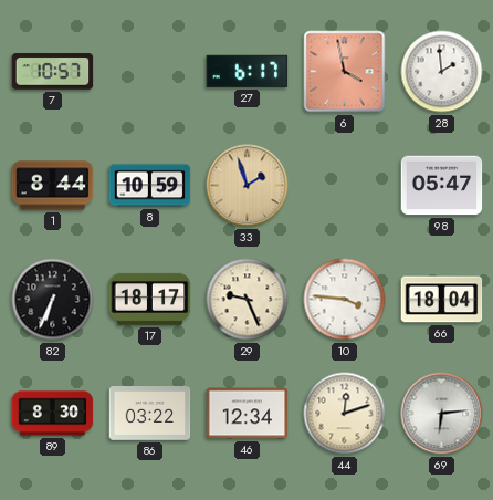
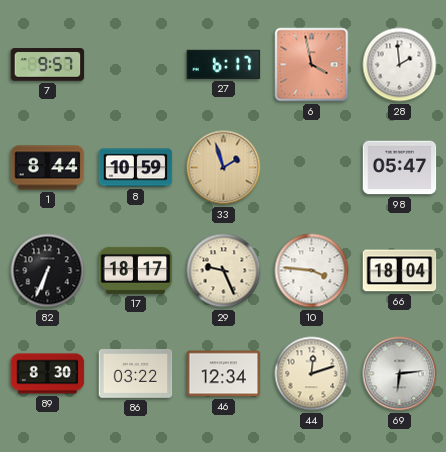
7: 10:57 -> 9:57
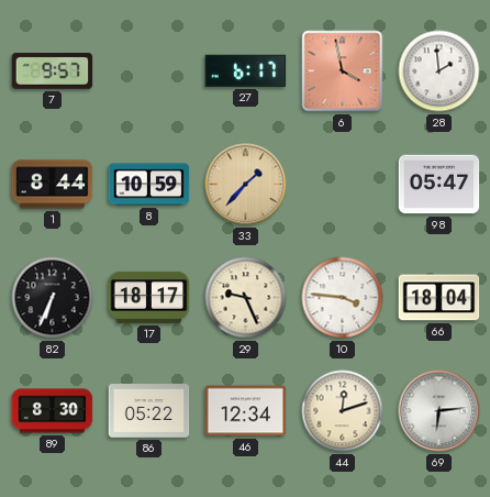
33: 1:57 -> 1:37
86: 03:22 -> 05:22
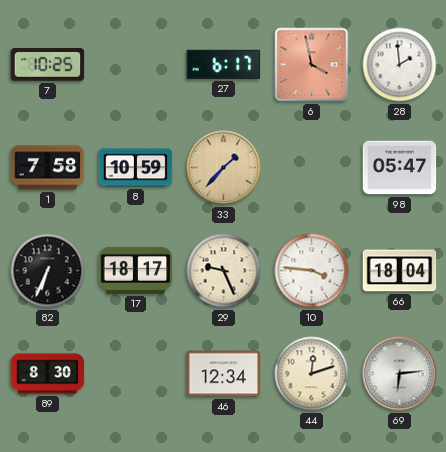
7: 9:57 -> 10:25
1: 8:44 -> 7:58
86: 05:22 -> none
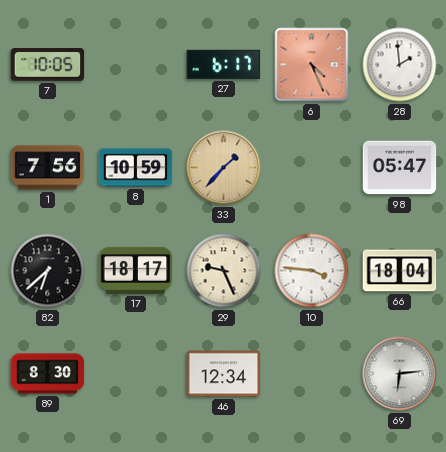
7: 10:25 -> 10:05
6: 3:58 -> 4:26
1: 7:58 -> 7:56
82: 6:34 -> 6:38
44: 12:12 -> none
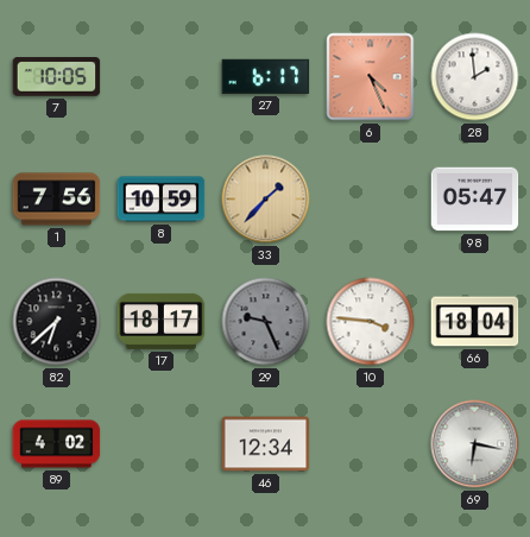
29 dial: cream -> grey
89: 8:30 -> 4:02
69: 6:14 -> 6:17
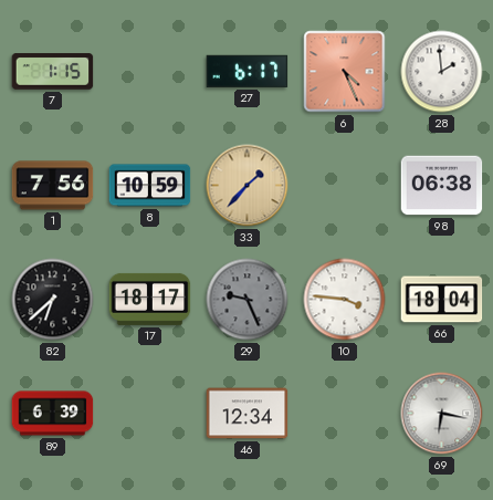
7: 10:05 -> 1:15
98: 05:47 -> 06:38
89: 4:02 -> 6:39
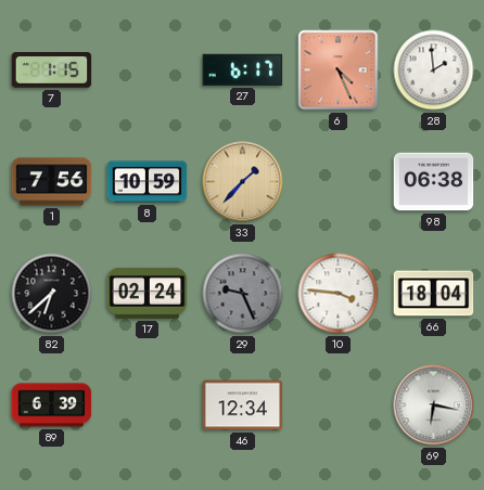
17: 18:17 -> 02:24
